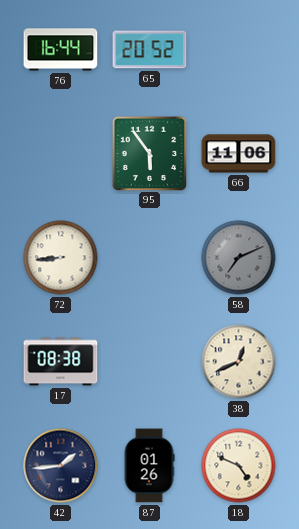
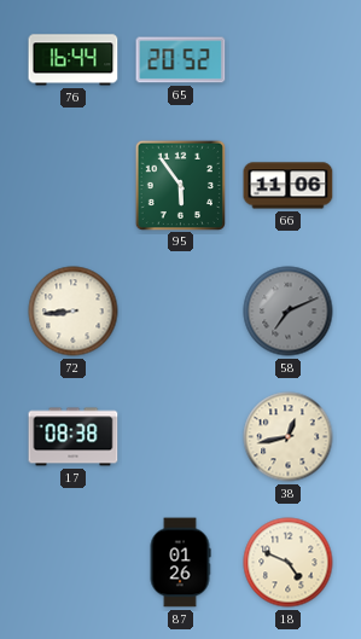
38: 12:41 -> 12:43
42: 1:44 -> none
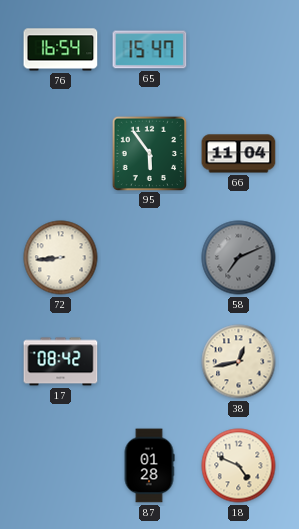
76: 16:44 -> 16:54
65: 20:52 -> 15:47
66: 11:06 -> 11:04
17: 08:38 -> 08:42
87: 01:26 -> 01:28
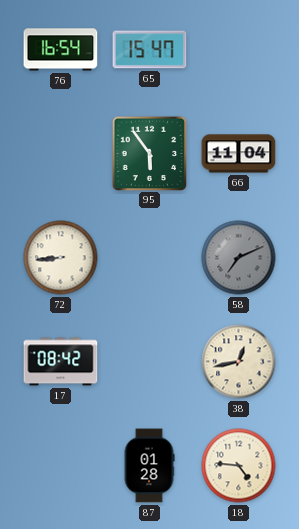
18: 4:49 -> 4:46
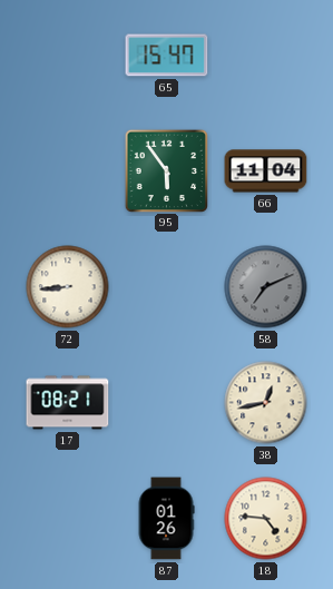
76: 16:54 -> none
17: 08:42 -> 08:21
87: 01:28 -> 01:26
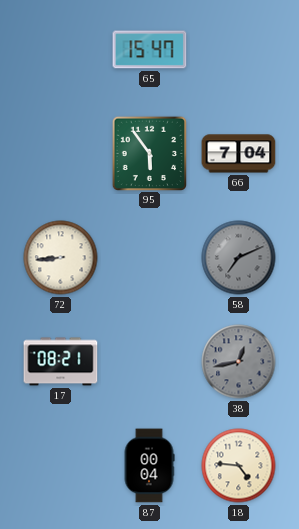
66: 11:04 -> 7:04
38 dial: cream -> grey
87: 01:26 -> 00:04
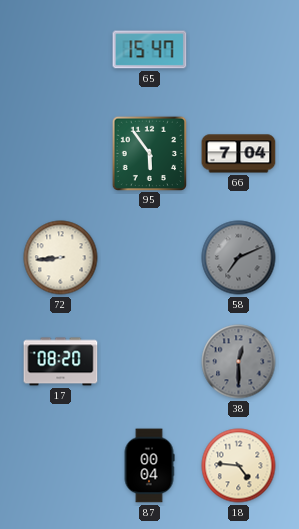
17: 08:21 -> 08:20
38: 12:43 -> 12:30
